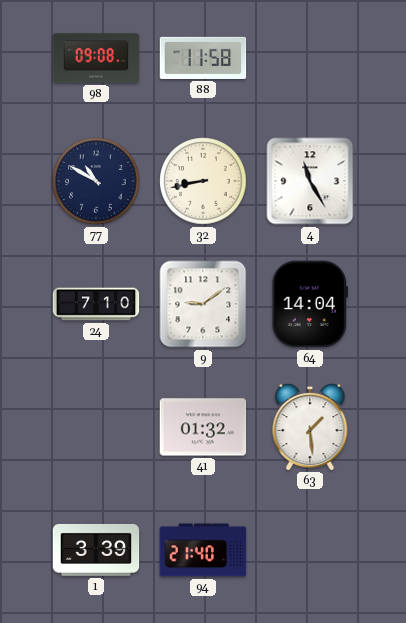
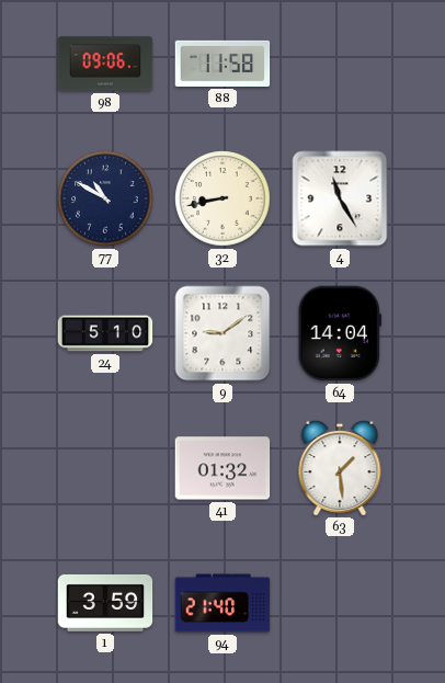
98: 09:08 -> 09:06
24: 7:10 -> 5:10
1: 3:39 -> 3:59
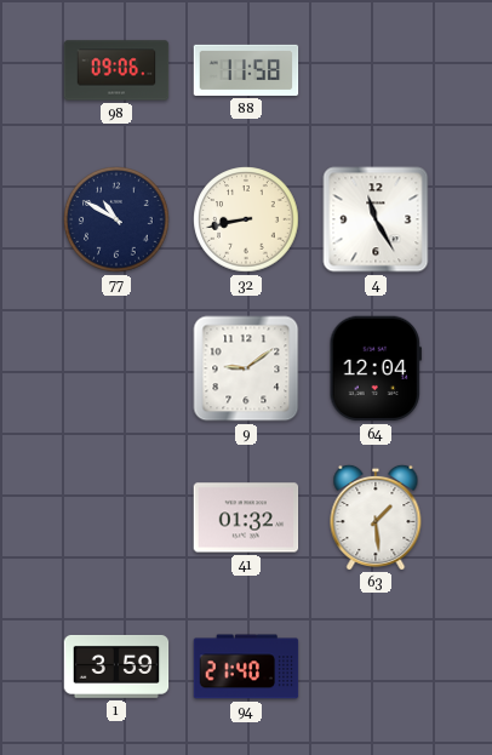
24: 5:10 -> none
64: 14:04 -> 12:04
